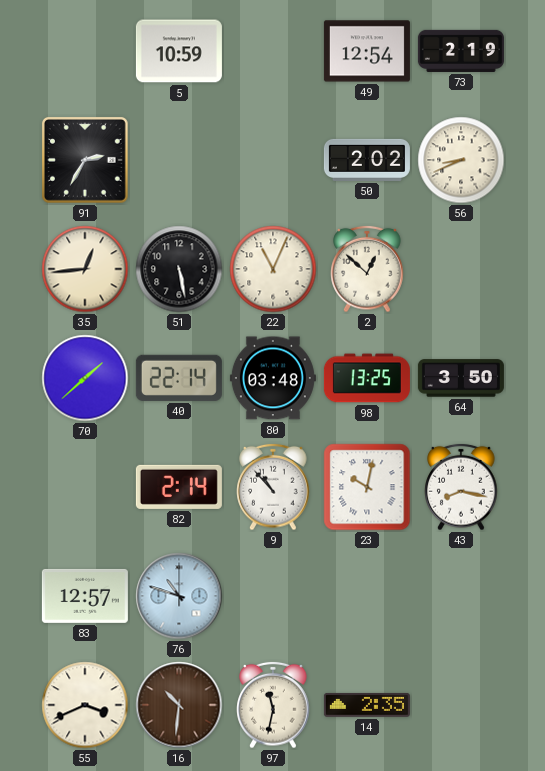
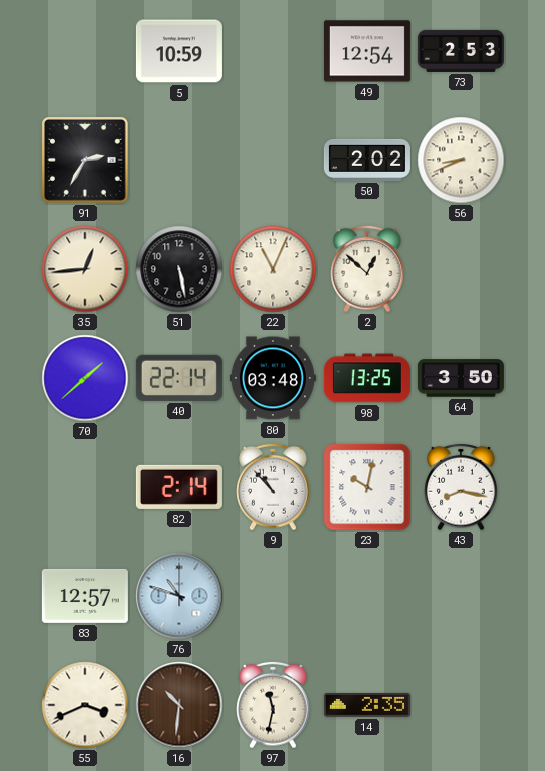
73: 2:19 -> 2:53
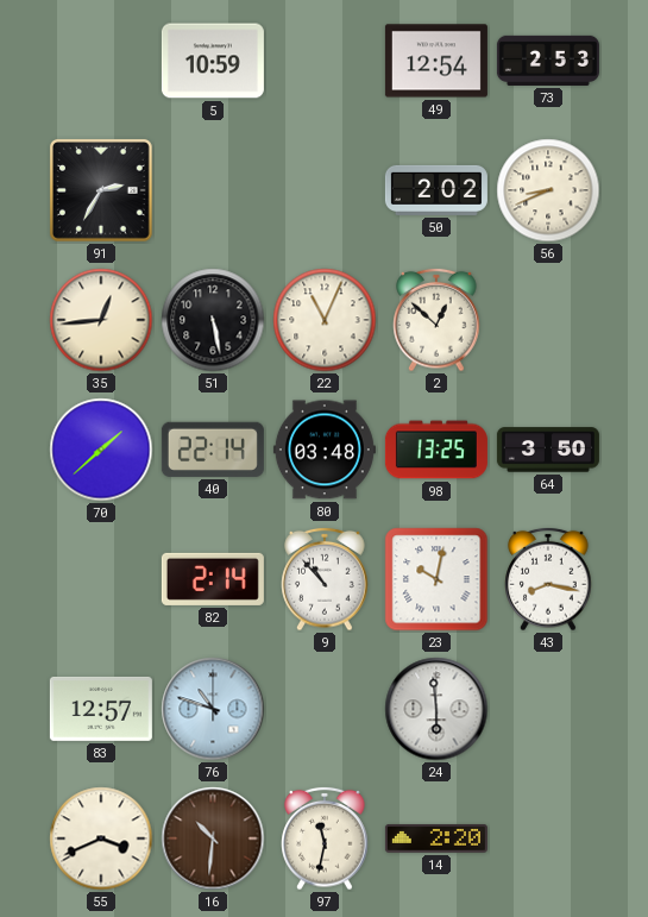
24: none -> 5:59
14: 2:35 -> 2:20
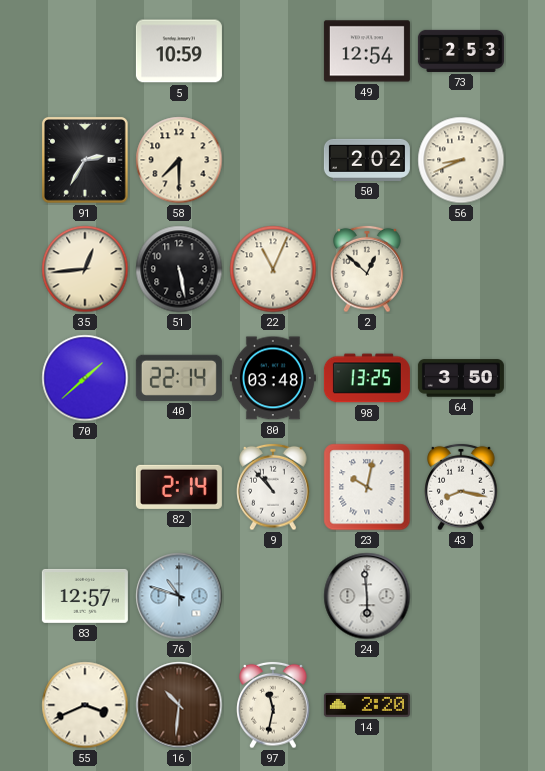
58: none -> 7:30
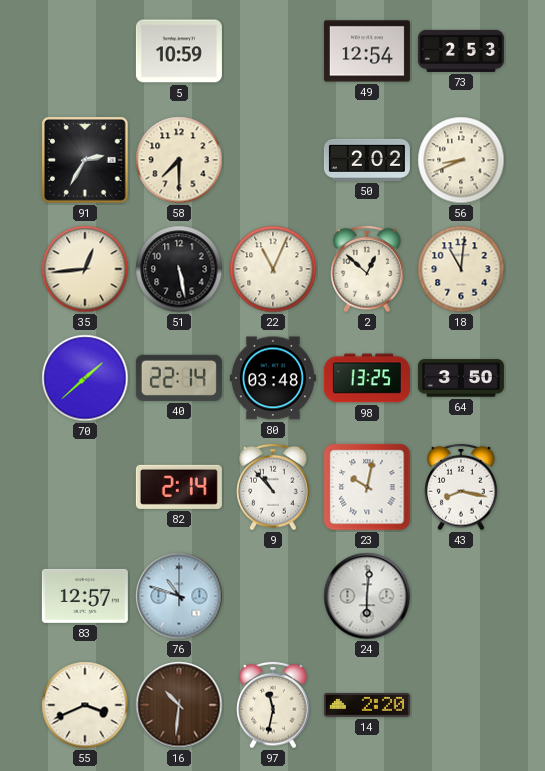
18: none -> 11:01
24: 5:59 -> 6:01
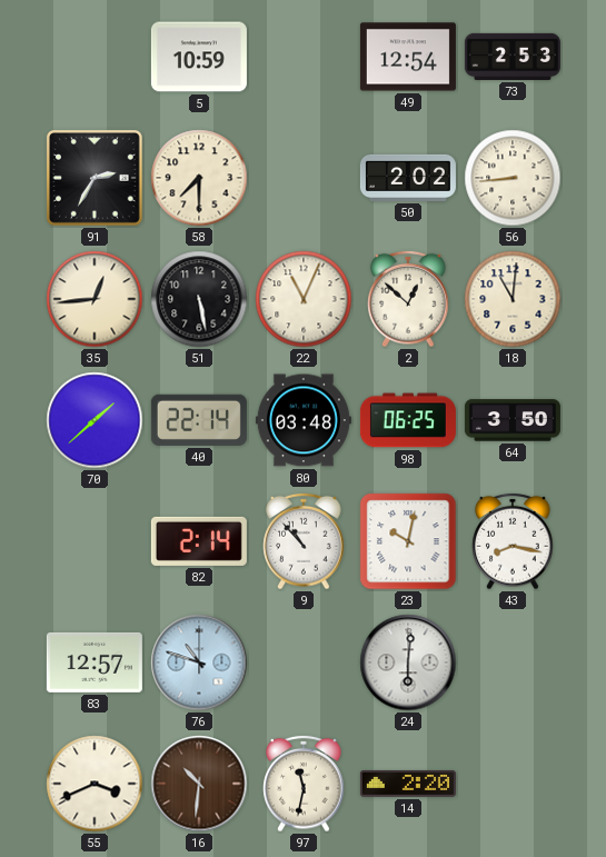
56: 8:41 -> 8:44
98: 13:25 -> 06:25
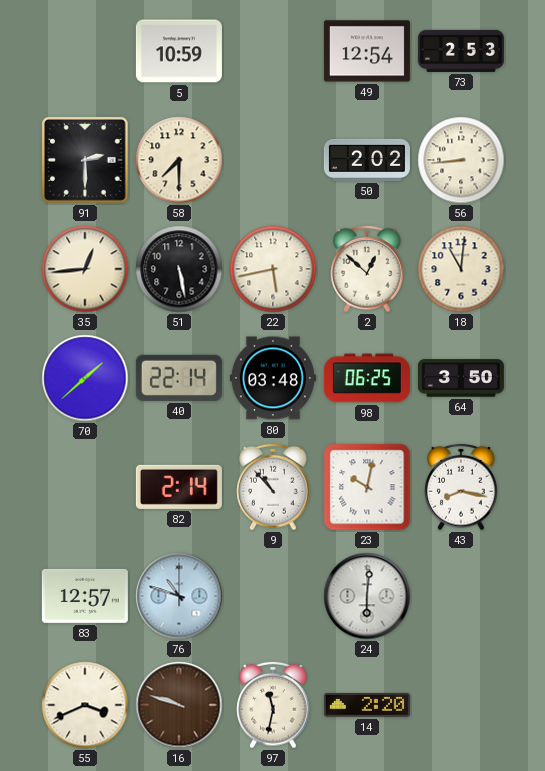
91: 2:35 -> 2:30
22: 11:04 -> 5:43
16: 10:31 -> 9:48
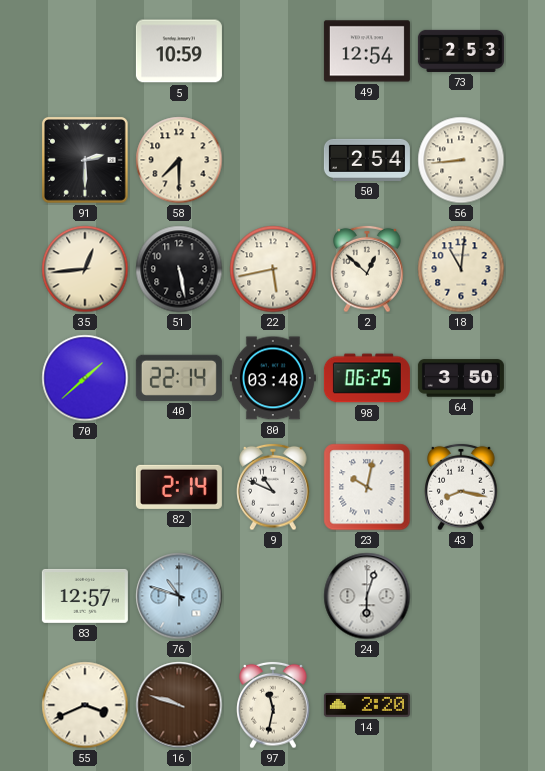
50: 2:02 -> 2:54
9: 10:53 -> 10:49
24: 6:01 -> 6:03
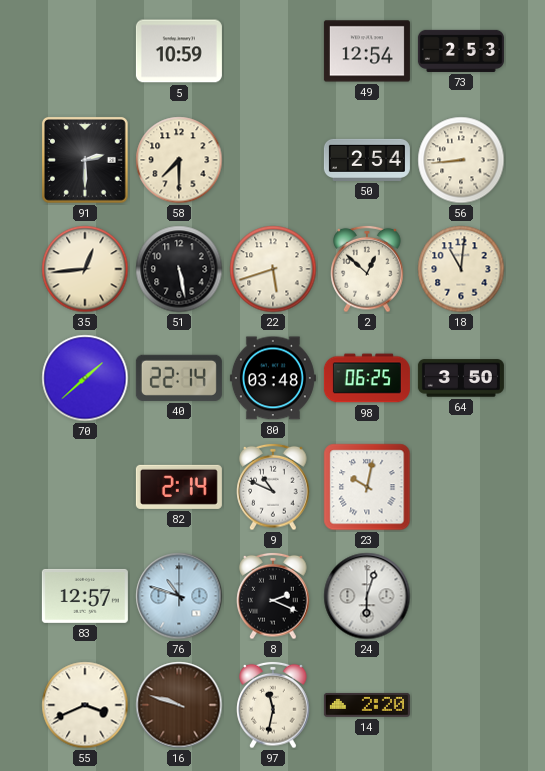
22: 5:43 -> 5:42
43: 8:17 -> none
8: none -> 2:19
